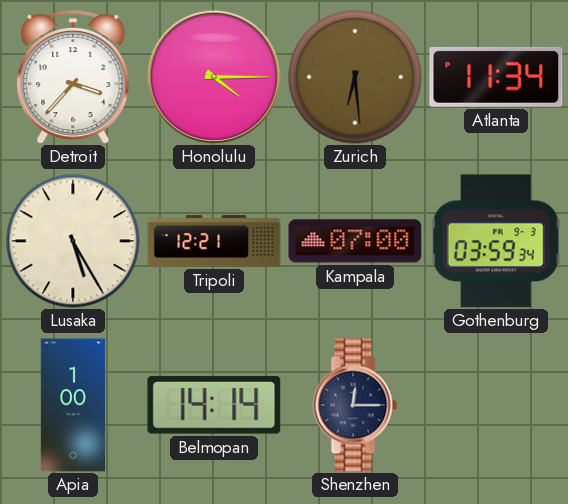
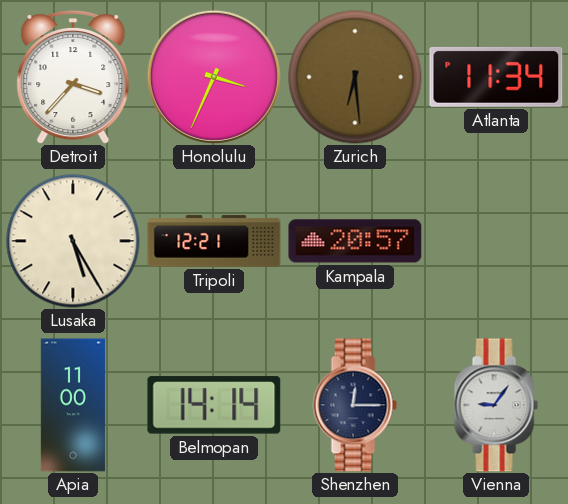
Honolulu: 4:15 -> 3:34
Kampala: 07:00 -> 20:57
Gothenburg: 03:59 -> none
Apia: 1:00 -> 11:00
Vienna: none -> 9:06
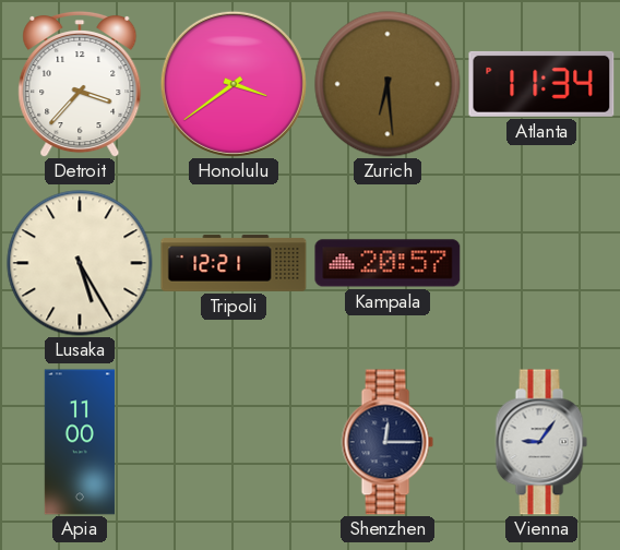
Honolulu: 3:34 -> 3:39
Belmopan: 14:14 -> none
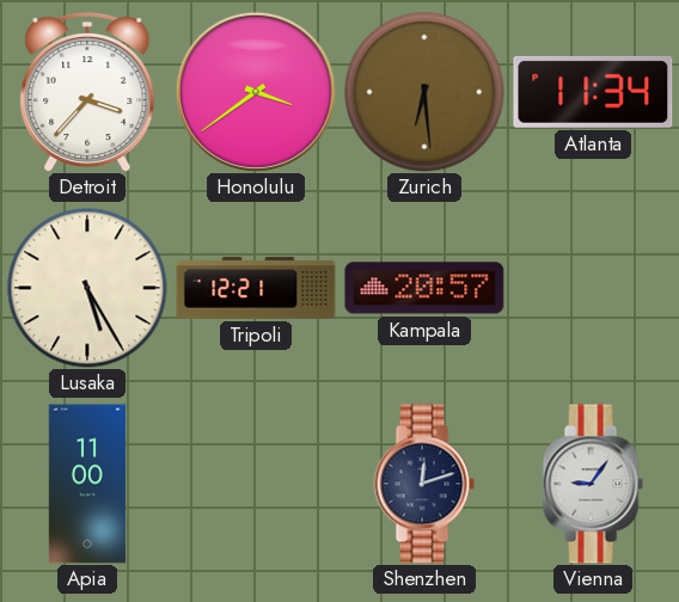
Shenzhen: 12:15 -> 12:12
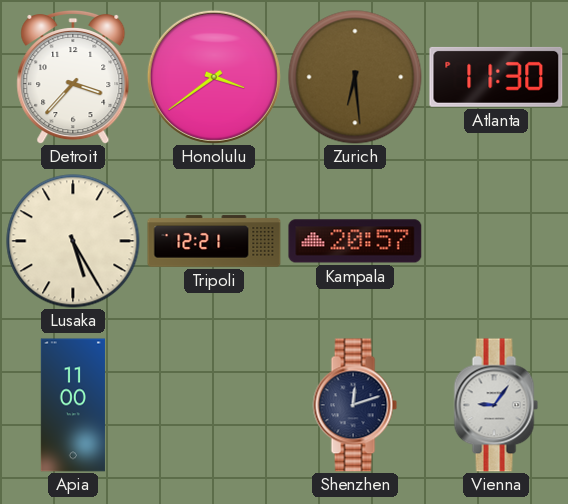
Atlanta: 11:34 -> 11:30
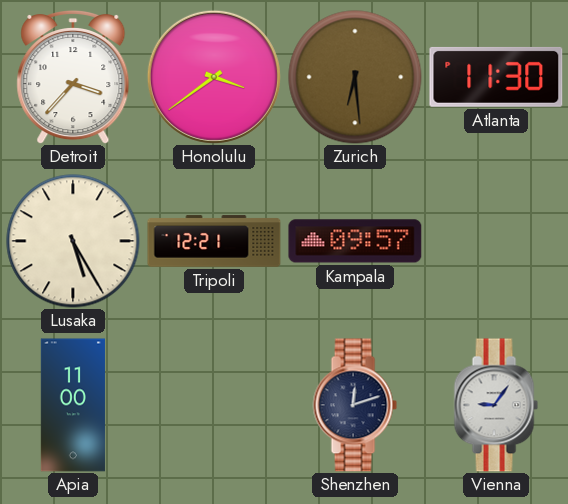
Kampala: 20:57 -> 09:57
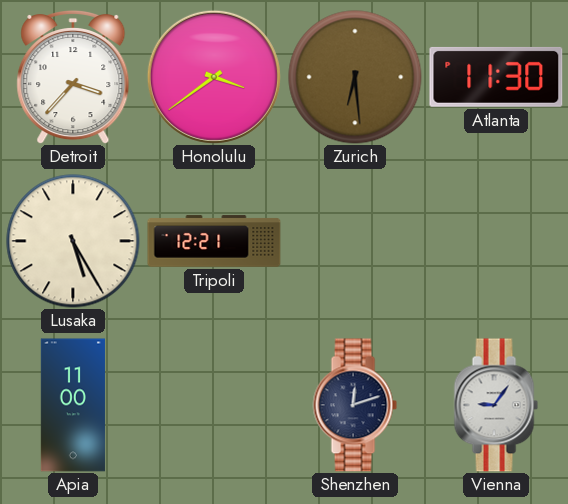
Kampala: 09:57 -> none
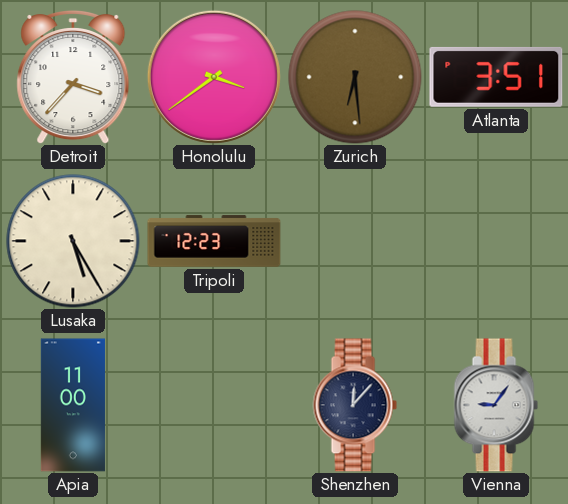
Atlanta: 11:30 -> 3:51
Tripoli: 12:21 -> 12:23
Shenzhen: 12:12 -> 12:07
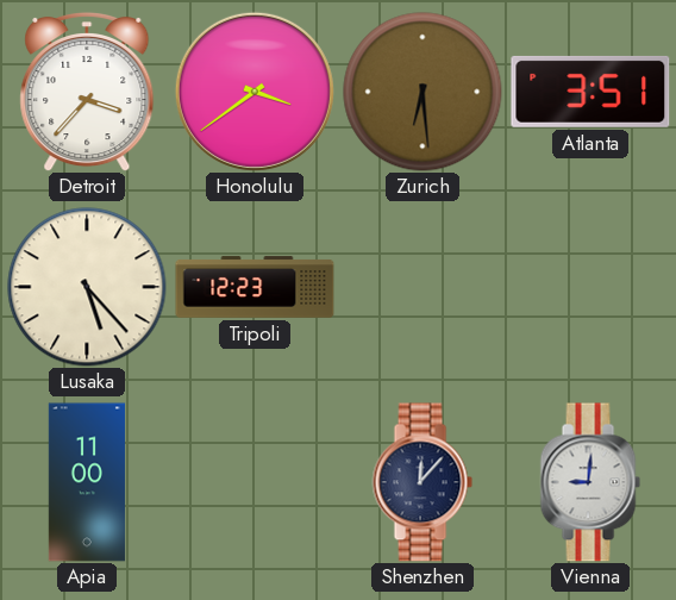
Lusaka: 5:25 -> 5:23
Vienna: 9:06 -> 9:01
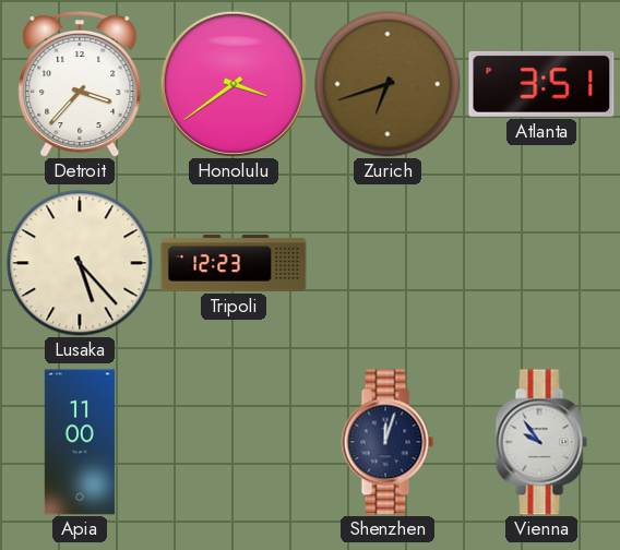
Zurich: 6:29 -> 6:42
Shenzhen: 12:07 -> 12:03
Vienna: 9:01 -> 9:54
